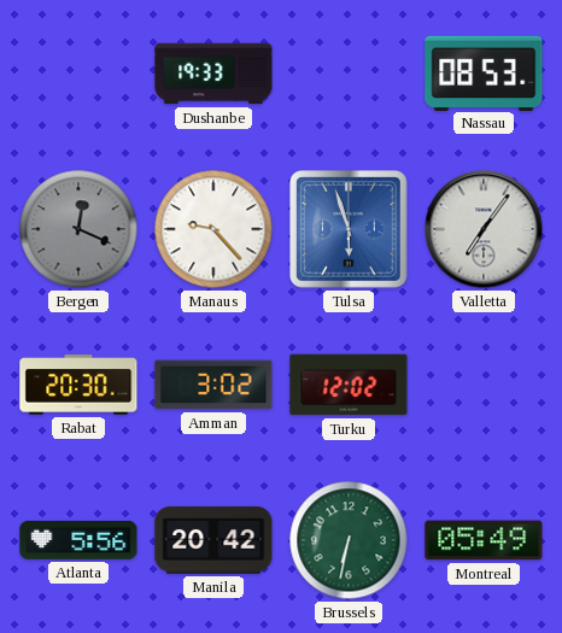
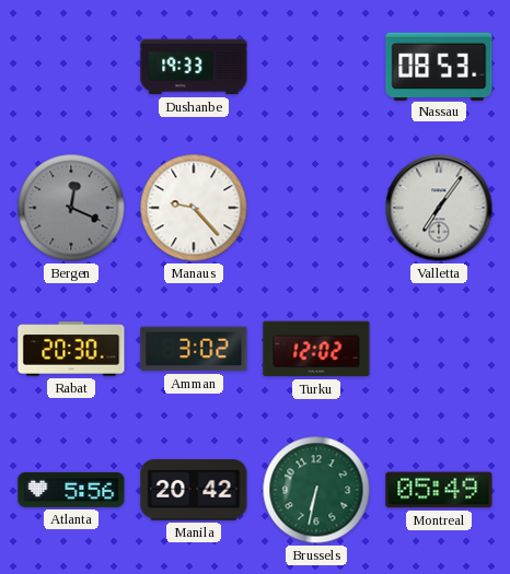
Tulsa: 5:57 -> none
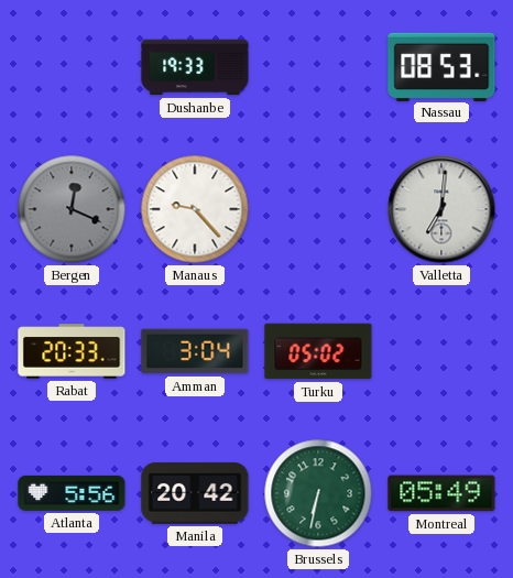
Valletta: 7:06 -> 7:01
Rabat: 20:30 -> 20:33
Amman: 3:02 -> 3:04
Turku: 12:02 -> 05:02
